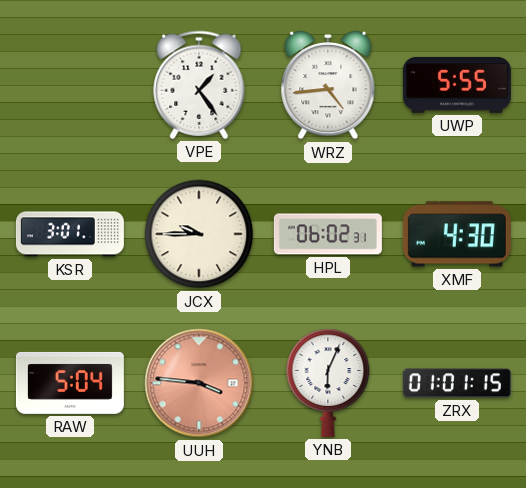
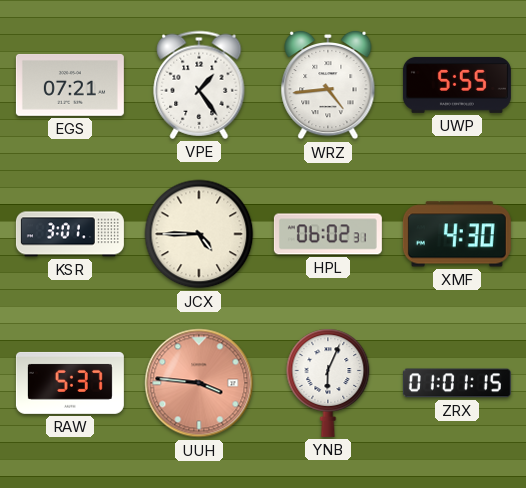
EGS: none -> 07:21
JCX: 9:45 -> 4:45
RAW: 5:04 -> 5:37
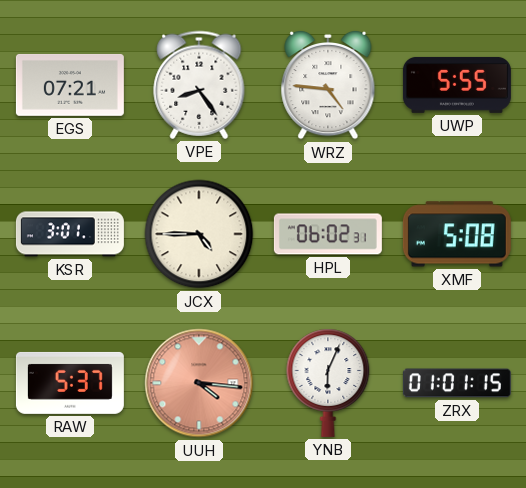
VPE: 1:24 -> 8:24
WRZ: 4:44 -> 4:46
XMF: 4:30 -> 5:08
UUH: 3:46 -> 4:16
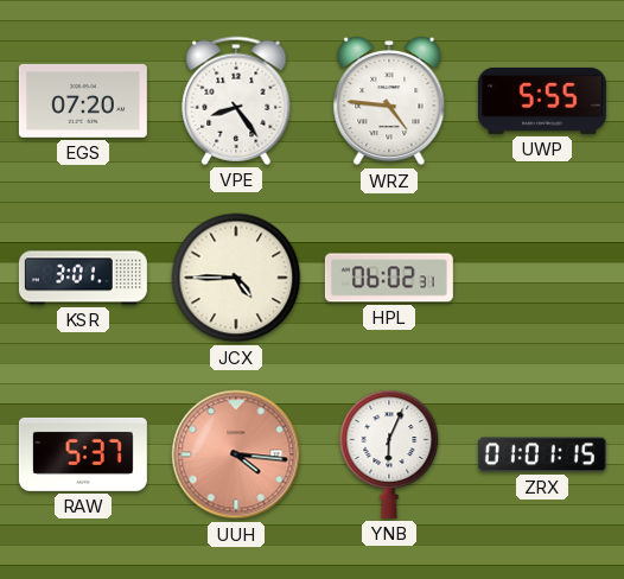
EGS: 07:21 -> 07:20
XMF: 5:08 -> none
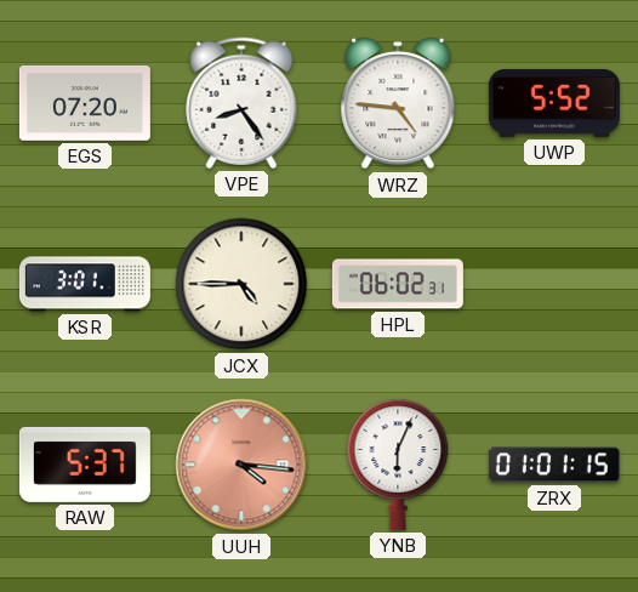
UWP: 5:55 -> 5:52
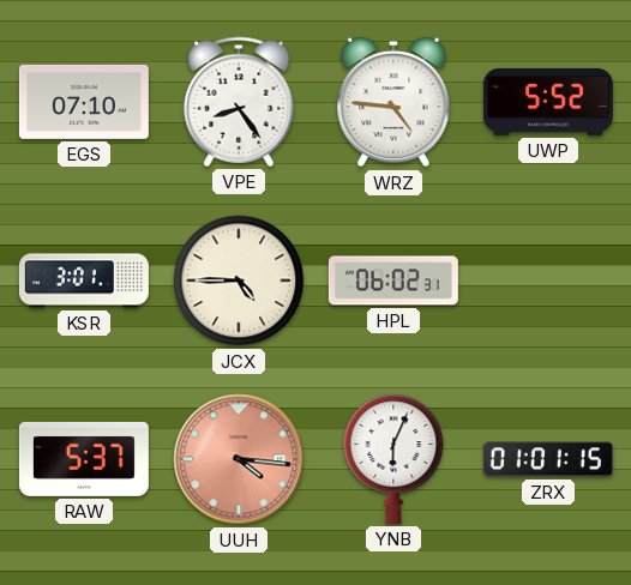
EGS: 07:20 -> 07:10
